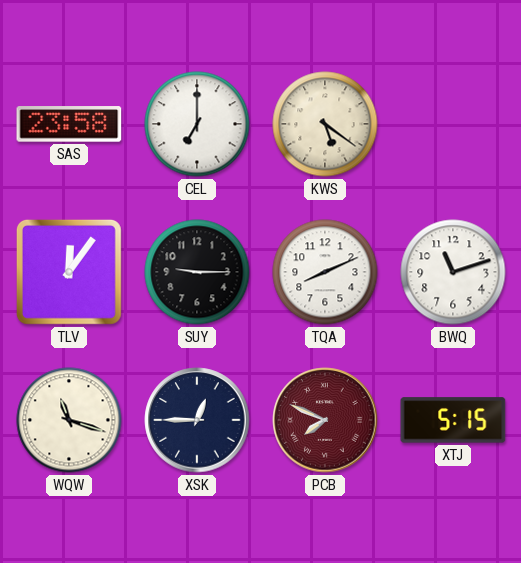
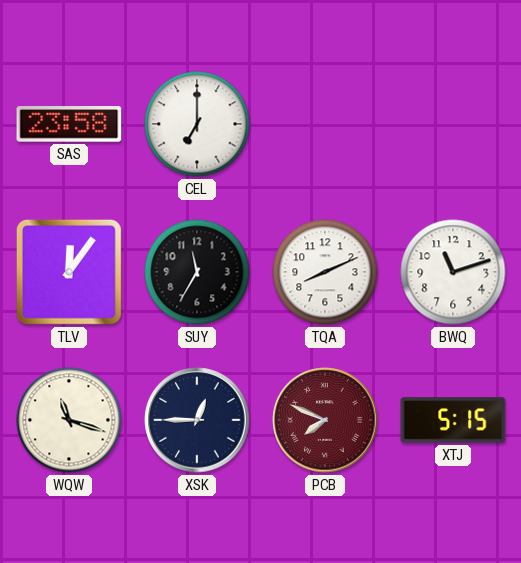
KWS: 5:21 -> none
SUY: 9:15 -> 11:35
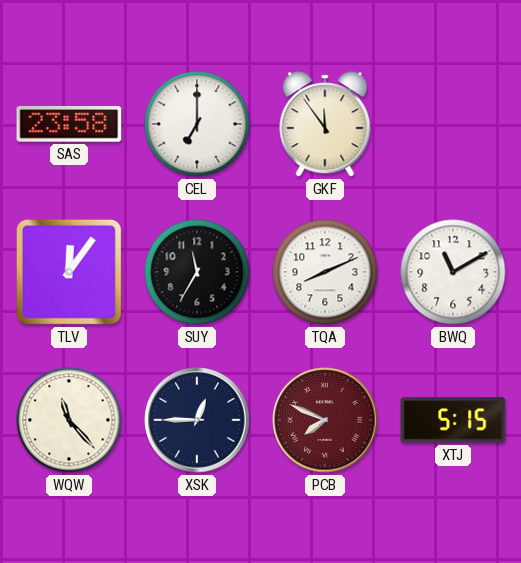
GKF: none -> 11:54
BWQ: 11:12 -> 11:10
WQW: 11:18 -> 11:23
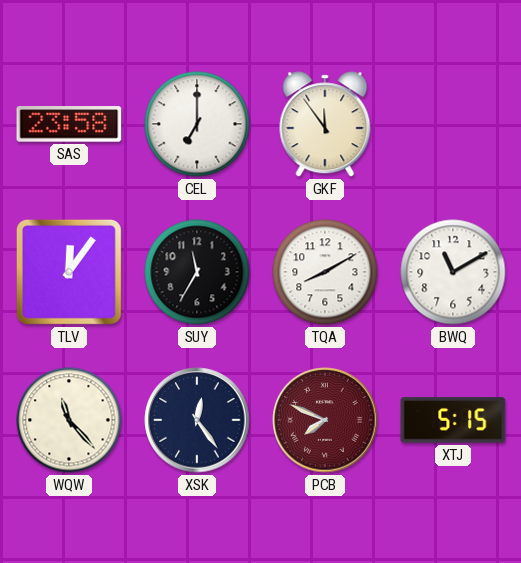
TQA: 8:11 -> 8:10
XSK: 12:45 -> 12:24
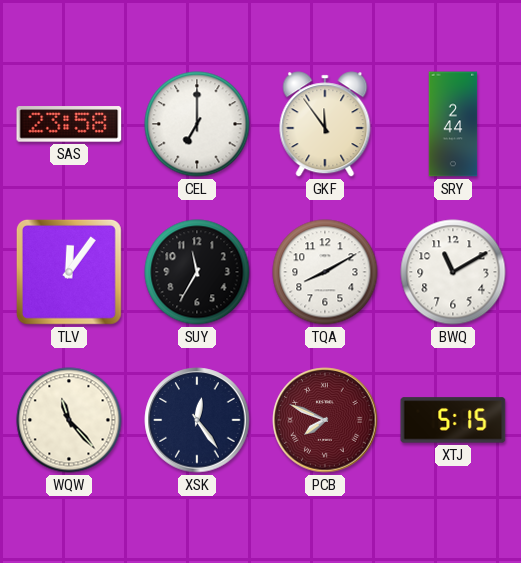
SRY: none -> 2:44
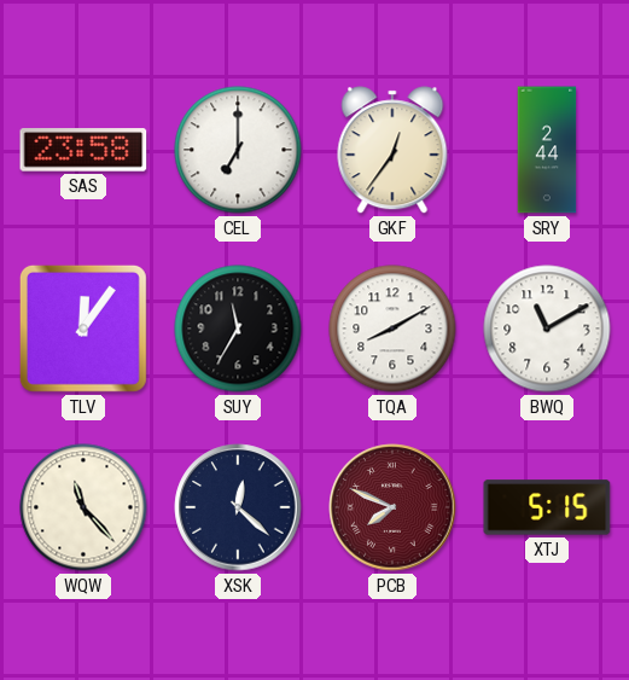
GKF: 11:54 -> 12:36
XSK: 12:24 -> 12:22
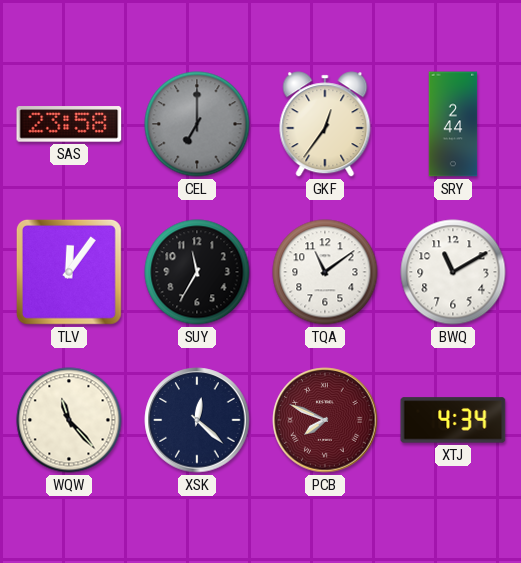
CEL dial: white -> grey
TQA: 8:10 -> 11:09
XTJ: 5:15 -> 4:34
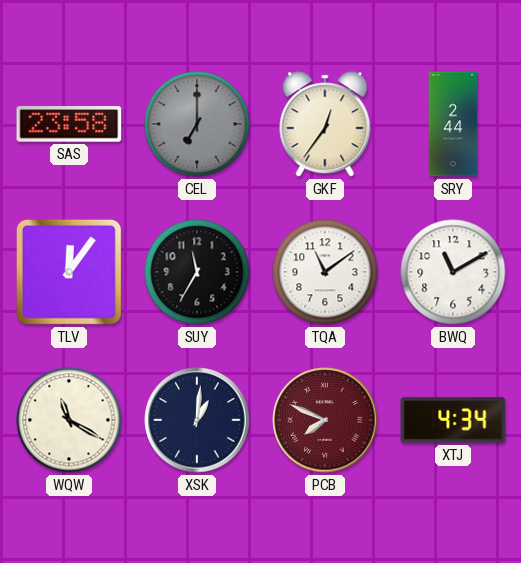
WQW: 11:23 -> 11:20
XSK: 12:22 -> 1:01
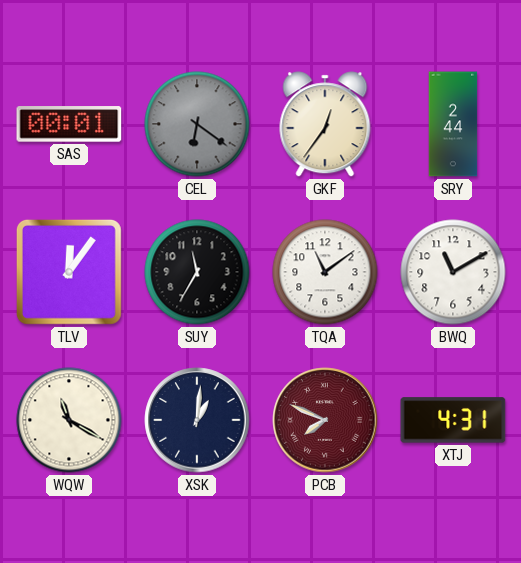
SAS: 23:58 -> 00:01
CEL: 7:00 -> 6:21
XTJ: 4:34 -> 4:31
